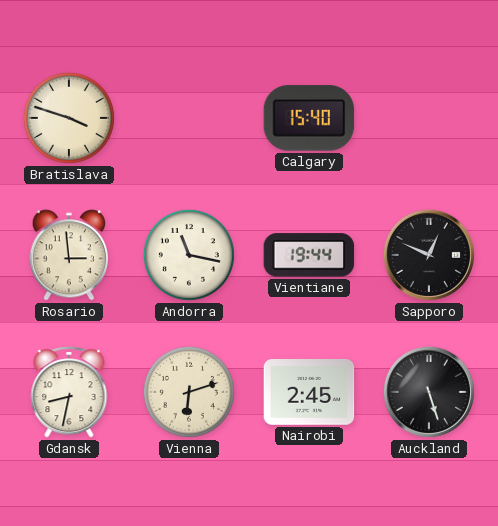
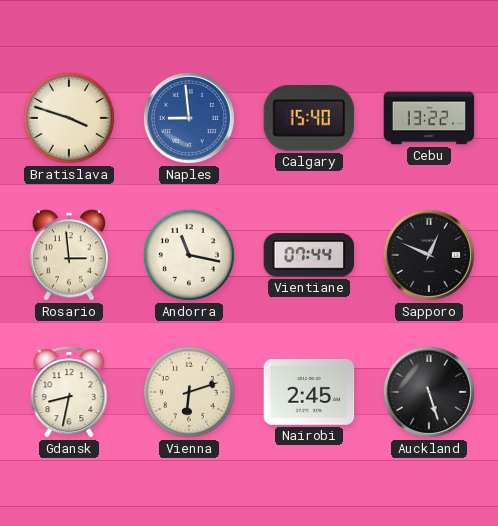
Naples: none -> 8:59
Cebu: none -> 13:22
Vientiane: 19:44 -> 07:44
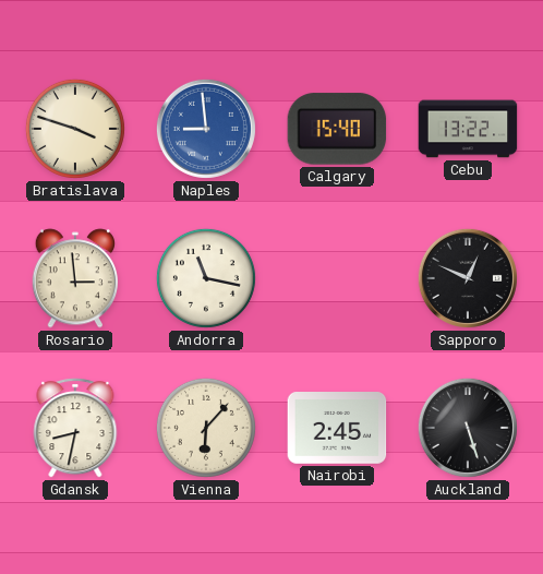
Vientiane: 07:44 -> none
Vienna: 6:12 -> 6:07
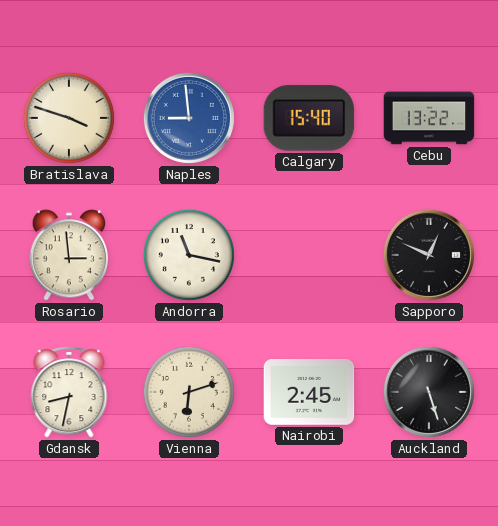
Vienna: 6:07 -> 6:12
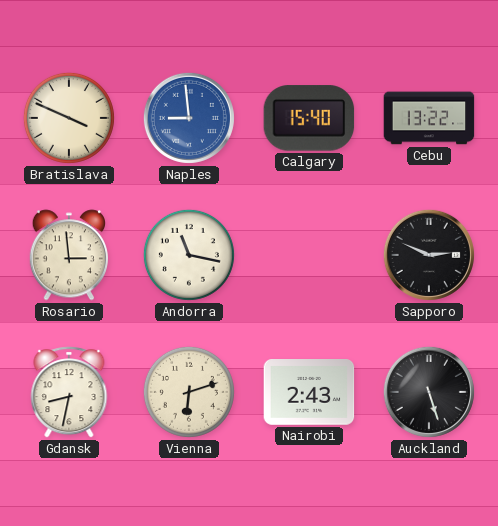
Bratislava: 3:48 -> 3:49
Sapporo: 12:49 -> 2:49
Nairobi: 2:45 -> 2:43
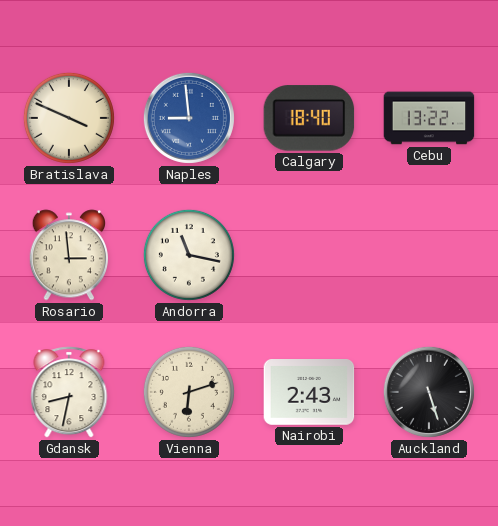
Calgary: 15:40 -> 18:40
Sapporo: 2:49 -> none
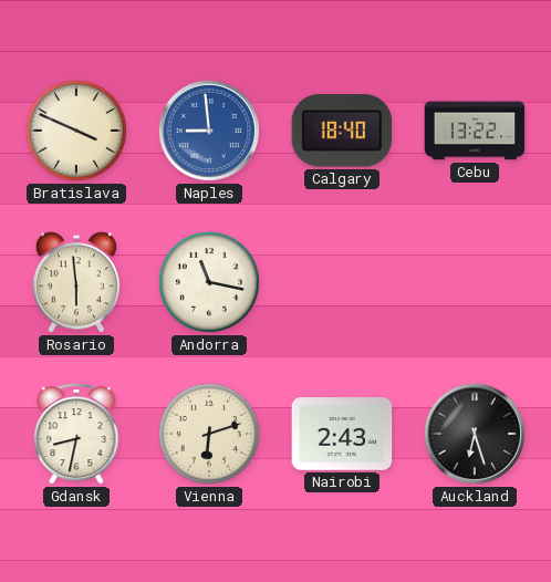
Rosario: 2:59 -> 5:59
Auckland: 5:27 -> 6:27
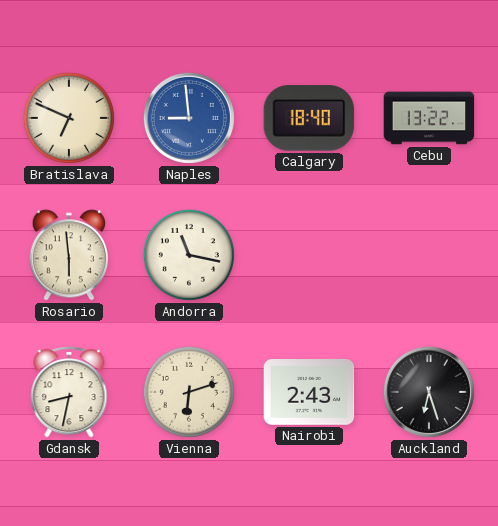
Bratislava: 3:49 -> 6:49
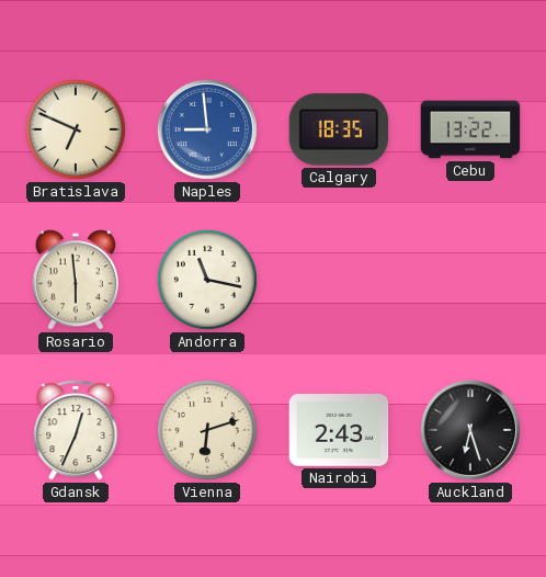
Calgary: 18:40 -> 18:35
Gdansk: 8:32 -> 12:34
